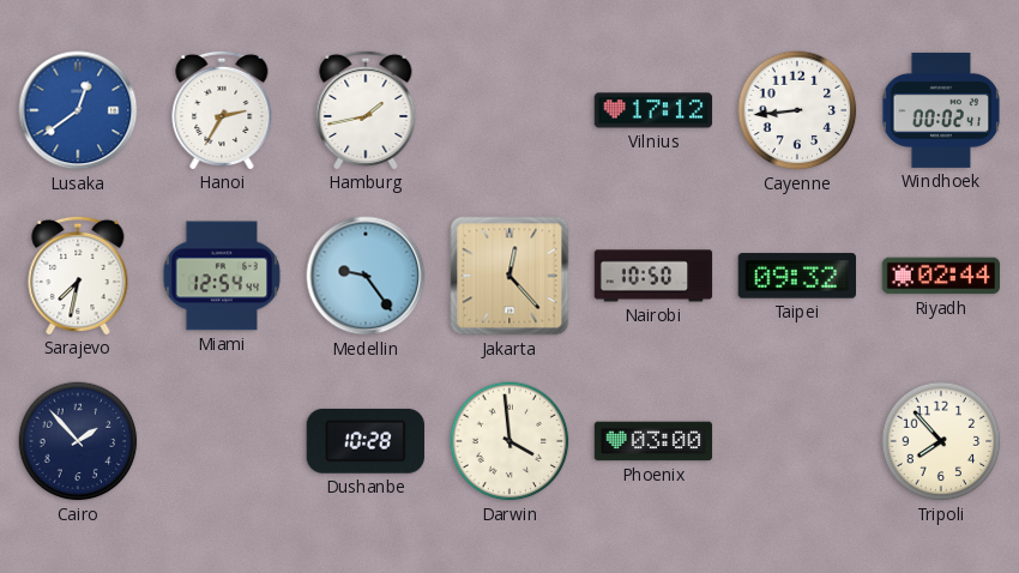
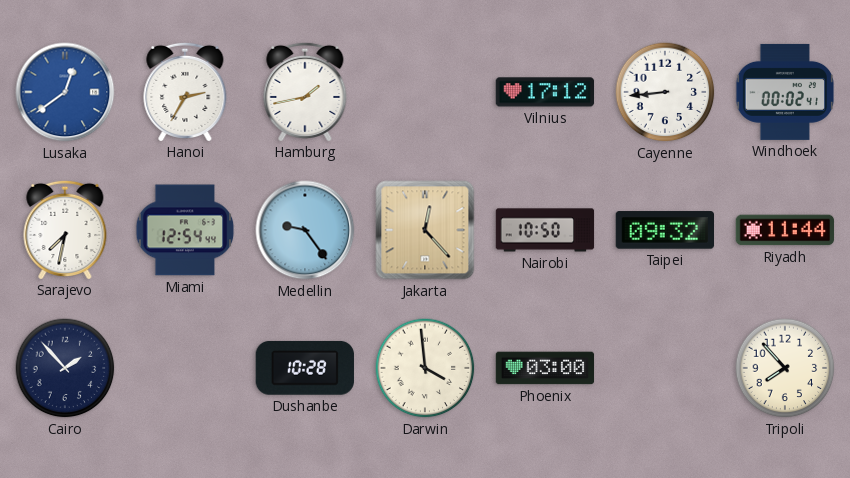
Riyadh: 02:44 -> 11:44
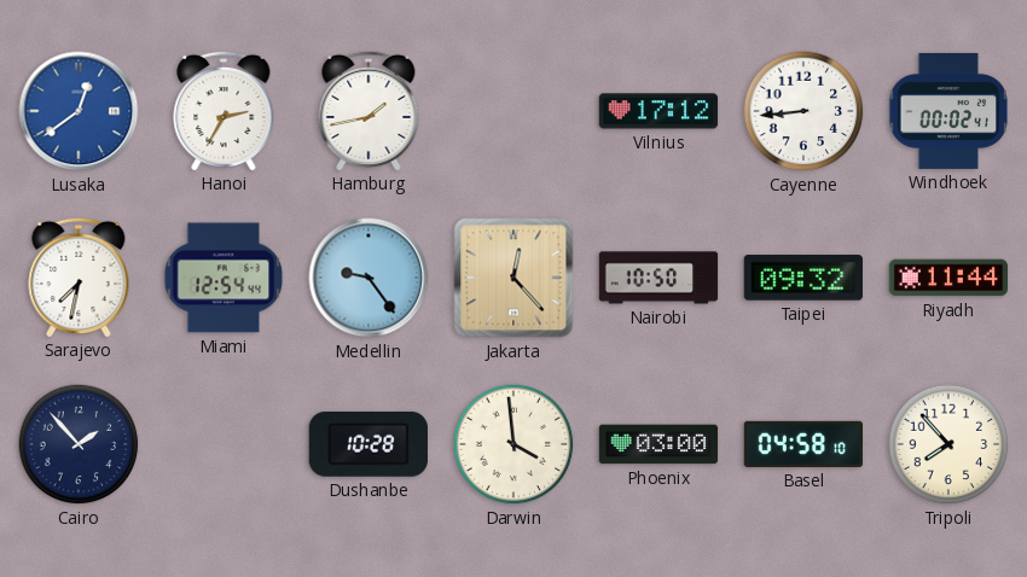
Basel: none -> 04:58
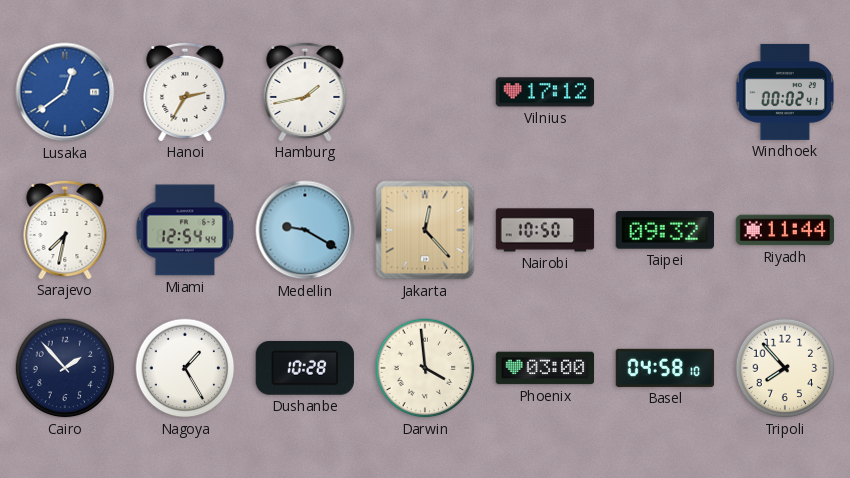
Cayenne: 8:44 -> none
Medellin: 9:24 -> 9:20
Nagoya: none -> 1:25
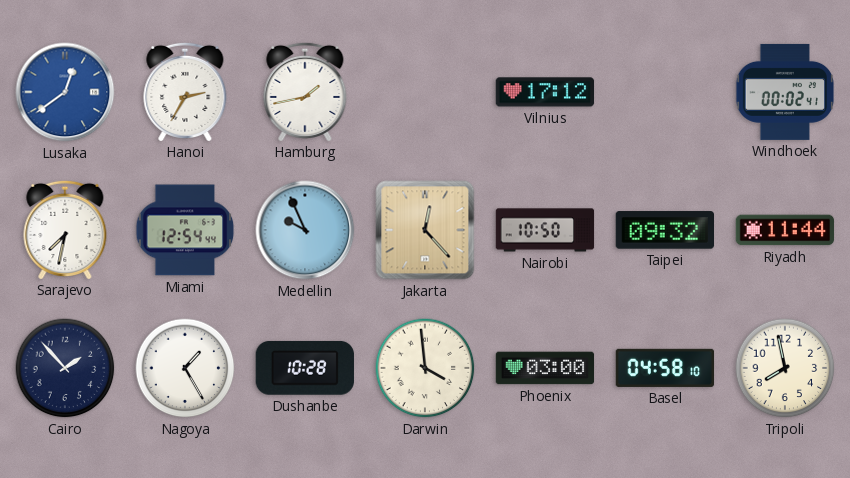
Medellin: 9:20 -> 9:56
Tripoli: 7:53 -> 7:58
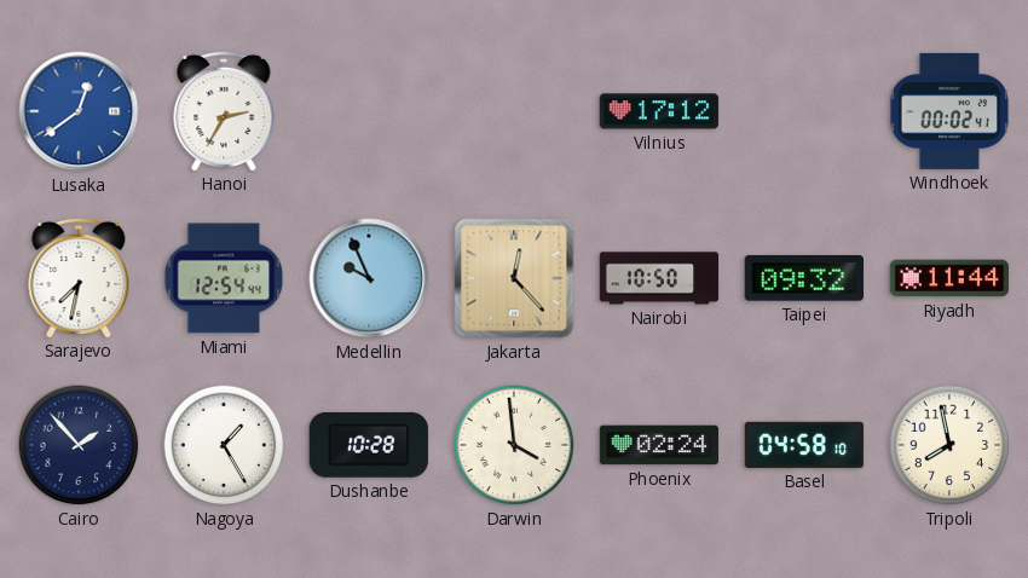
Hamburg: 1:43 -> none
Phoenix: 03:00 -> 02:24
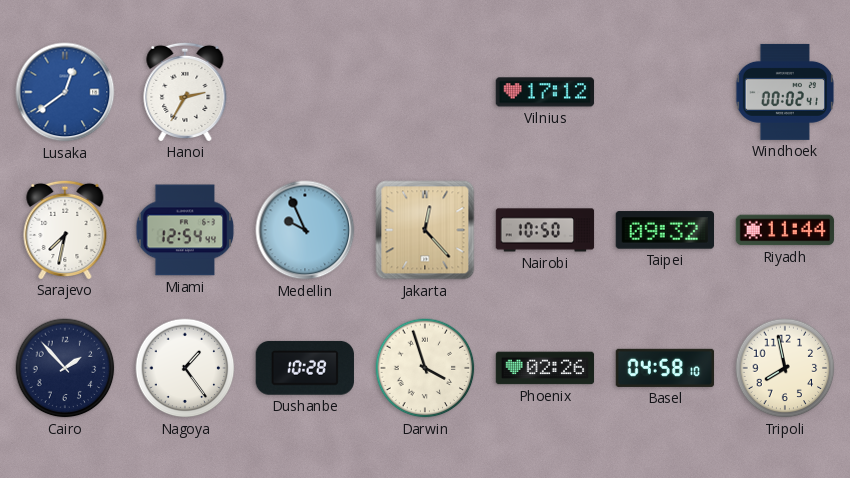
Nagoya: 1:25 -> 1:24
Darwin: 3:59 -> 3:57
Phoenix: 02:24 -> 02:26
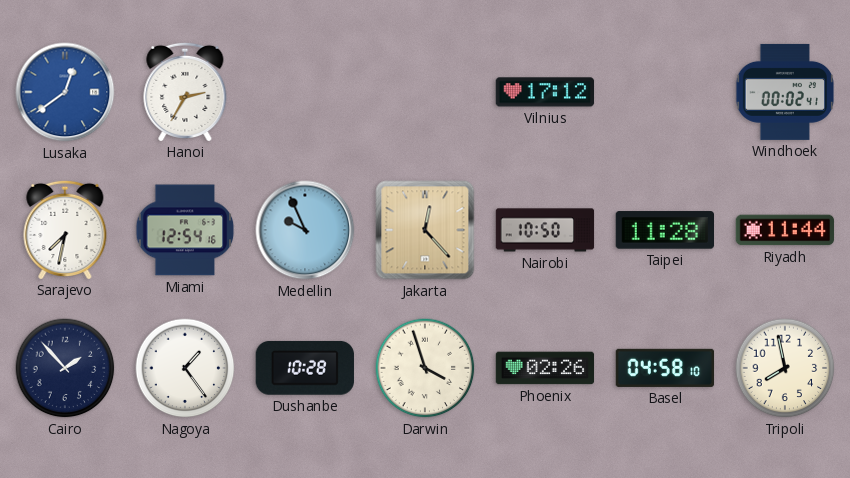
Miami: 12:54:44 -> 12:54:16
Taipei: 09:32 -> 11:28
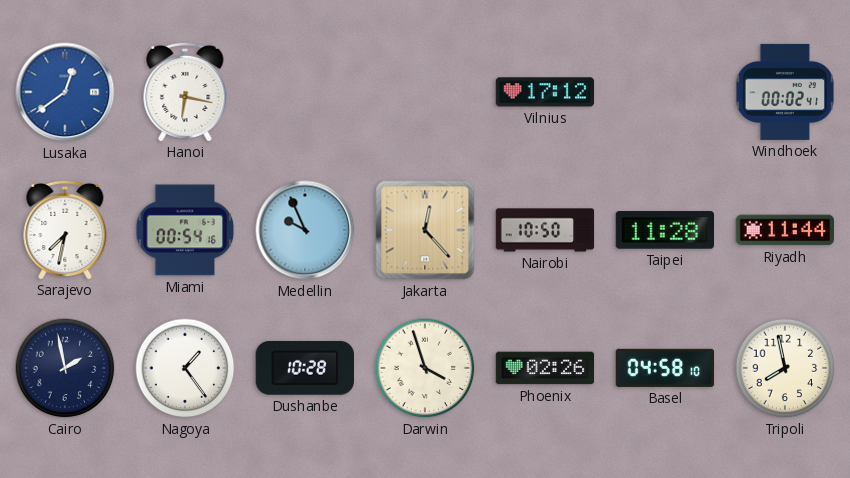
Hanoi: 2:35 -> 6:17
Miami: 12:54 -> 00:54
Cairo: 1:53 -> 1:58
